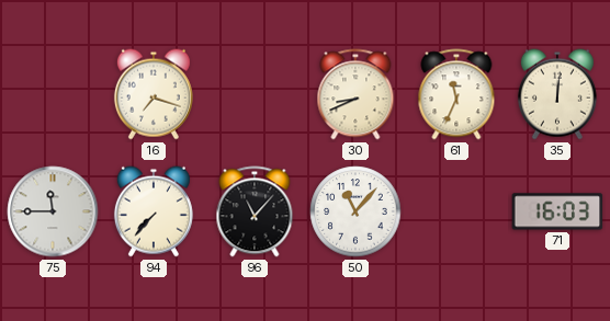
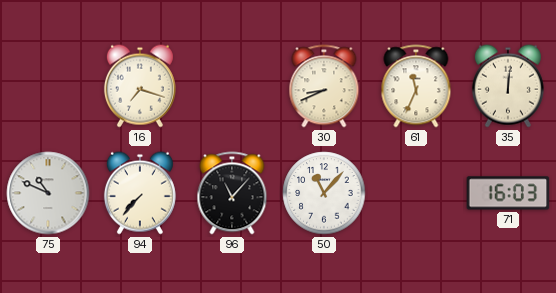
75: 11:45 -> 10:49
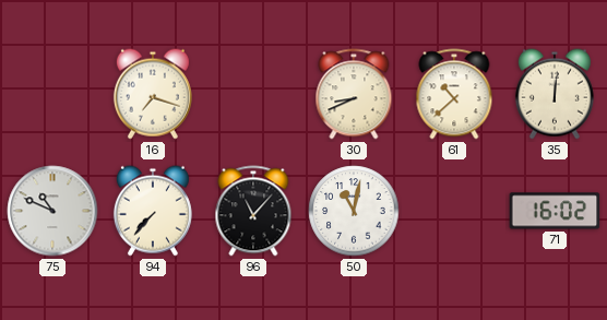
61: 11:34 -> 10:38
50: 11:07 -> 11:02
71: 16:03 -> 16:02
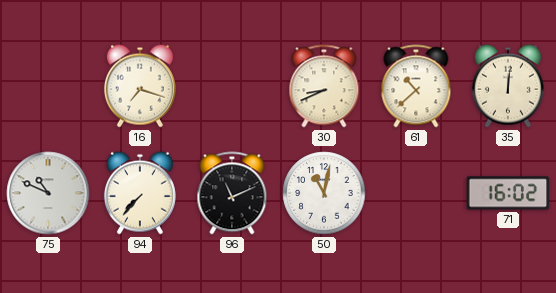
96: 11:07 -> 11:11
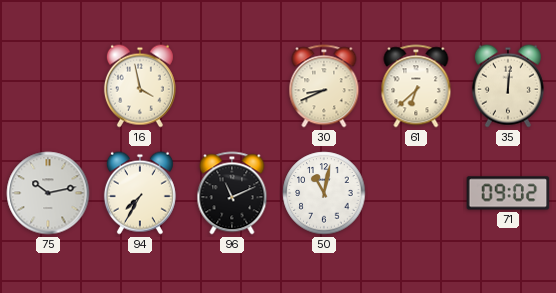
16: 7:18 -> 3:58
61: 10:38 -> 6:38
75: 10:49 -> 10:13
94: 7:37 -> 7:35
71: 16:02 -> 09:02
